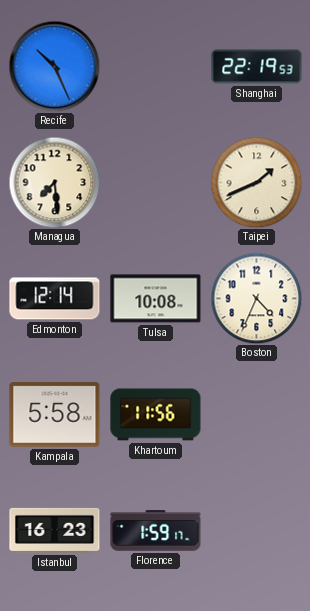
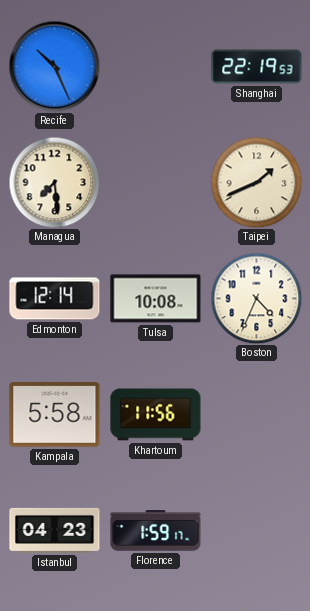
Istanbul: 16:23 -> 04:23
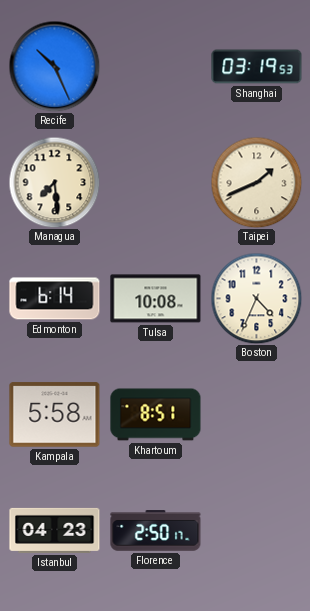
Shanghai: 22:19 -> 03:19
Edmonton: 12:14 -> 6:14
Khartoum: 11:56 -> 8:51
Florence: 1:59 -> 2:50
